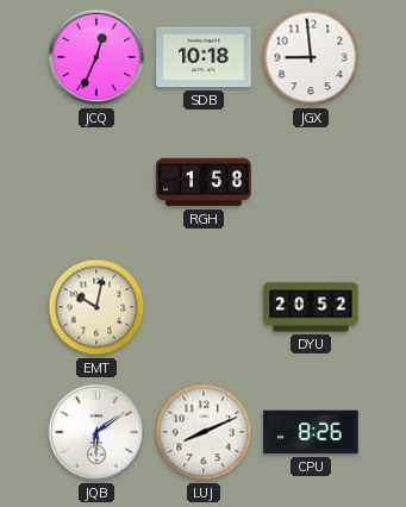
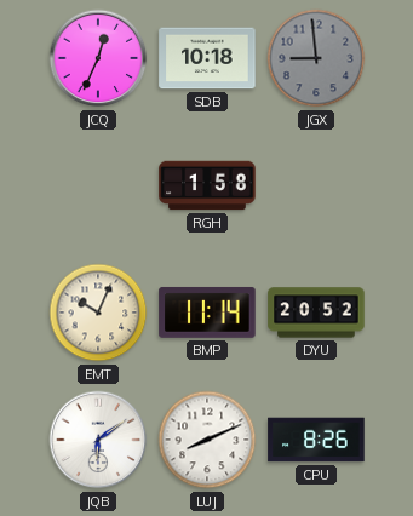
JGX dial: white -> grey
EMT: 10:02 -> 10:04
BMP: none -> 11:14
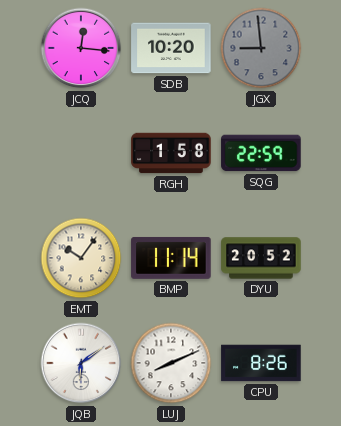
JCQ: 12:34 -> 12:16
SDB: 10:18 -> 10:20
SQG: none -> 22:59
EMT: 10:04 -> 10:06
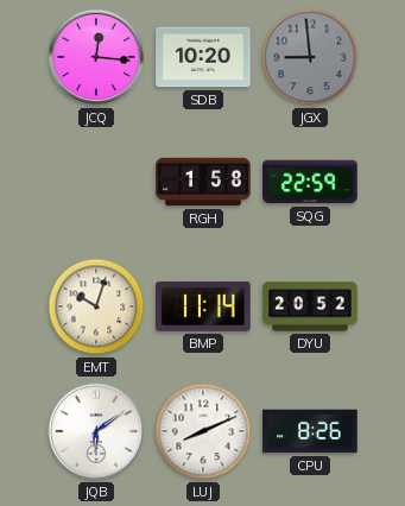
EMT: 10:06 -> 10:03
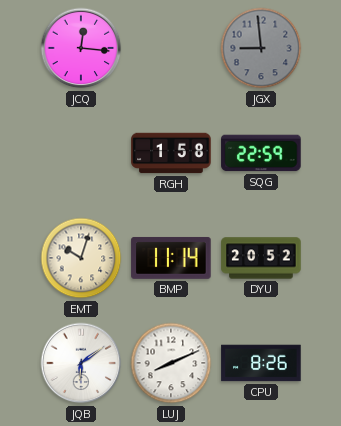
SDB: 10:20 -> none
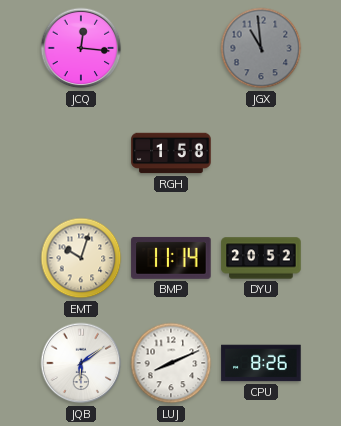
JGX: 8:59 -> 10:59
SQG: 22:59 -> none
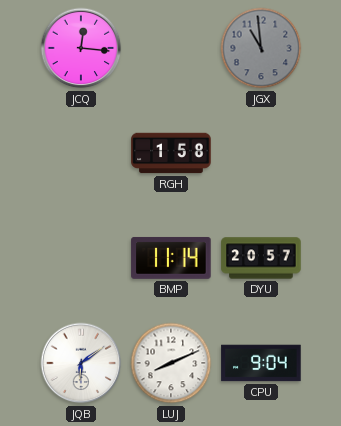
EMT: 10:03 -> none
DYU: 20:52 -> 20:57
CPU: 8:26 -> 9:04
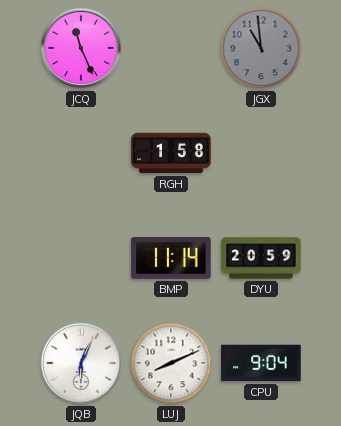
JCQ: 12:16 -> 11:26
DYU: 20:57 -> 20:59
JQB: 6:09 -> 6:04
